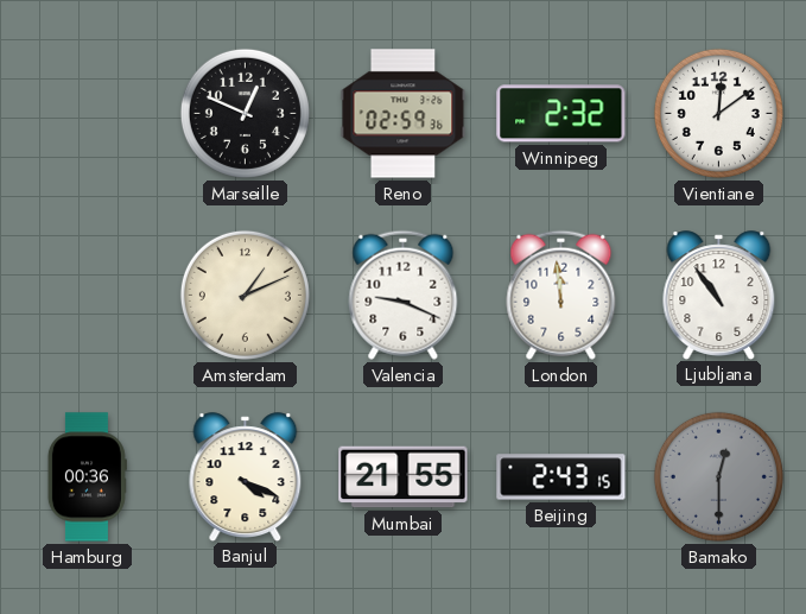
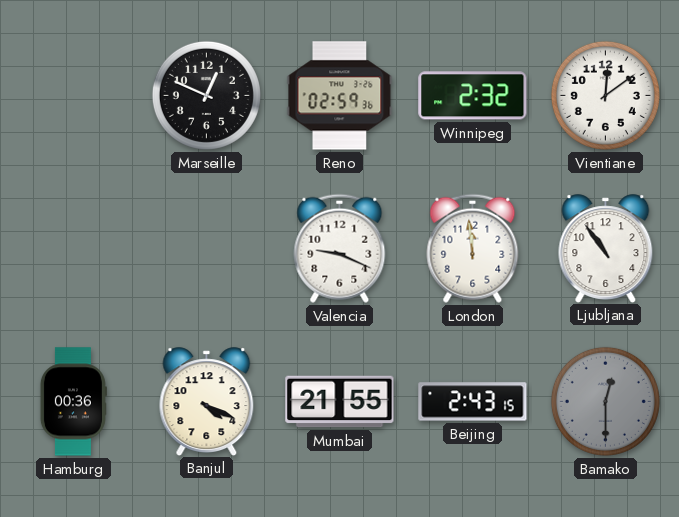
Amsterdam: 1:11 -> none
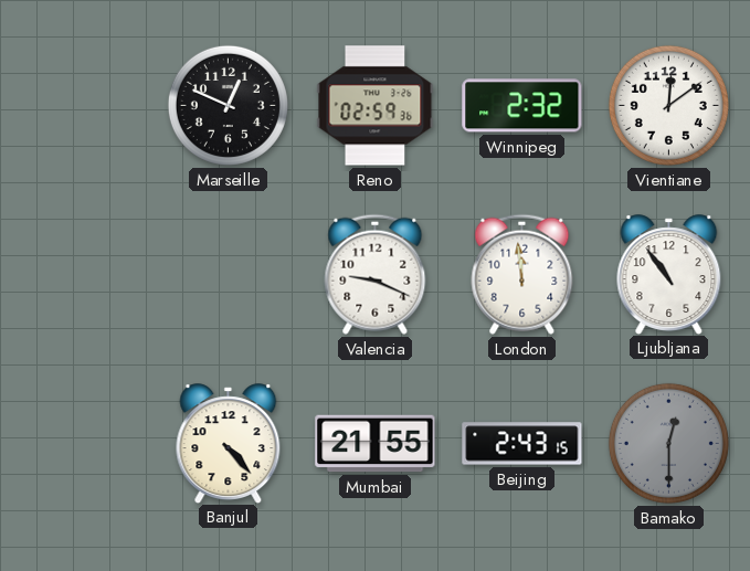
Hamburg: 00:36 -> none
Banjul: 4:19 -> 4:23
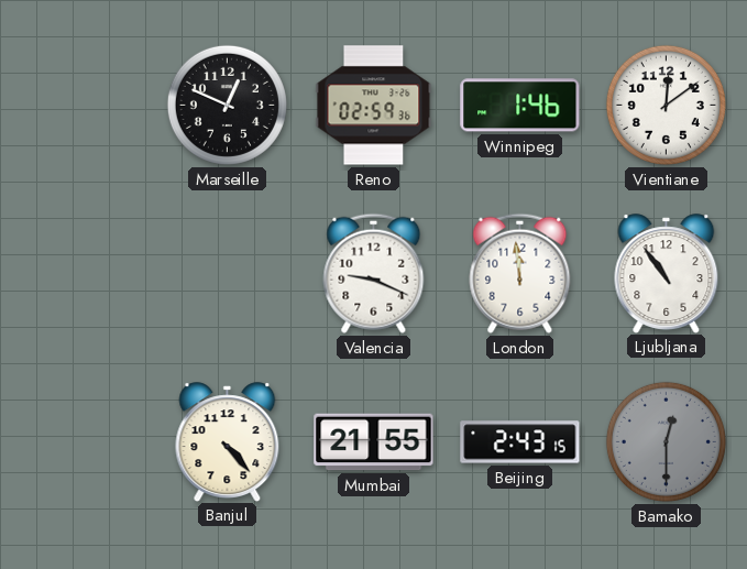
Winnipeg: 2:32 -> 1:46
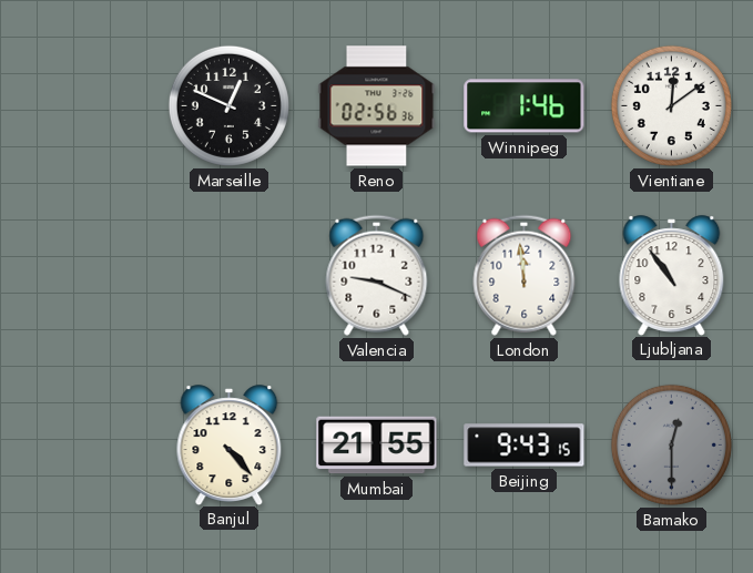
Reno: 02:59 -> 02:56
Beijing: 2:43 -> 9:43
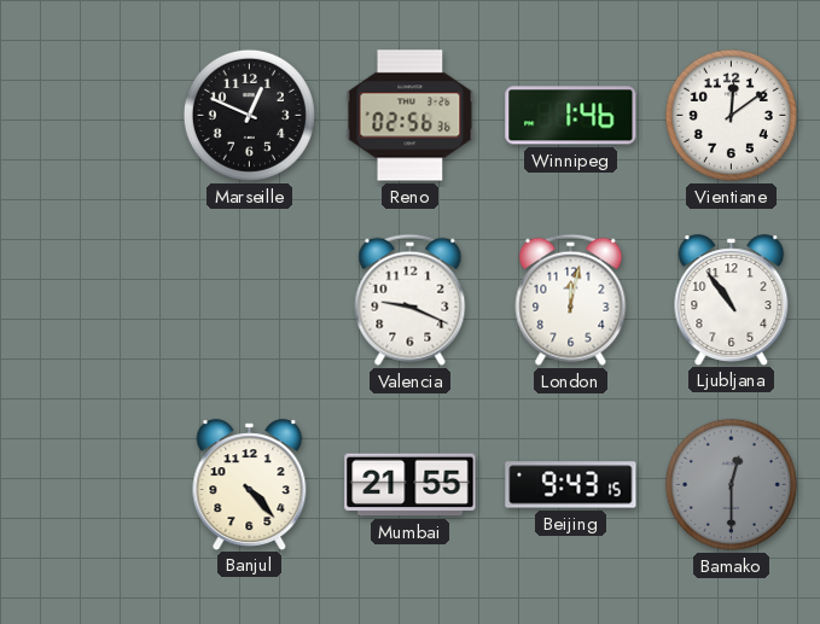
London: 11:59 -> 12:02
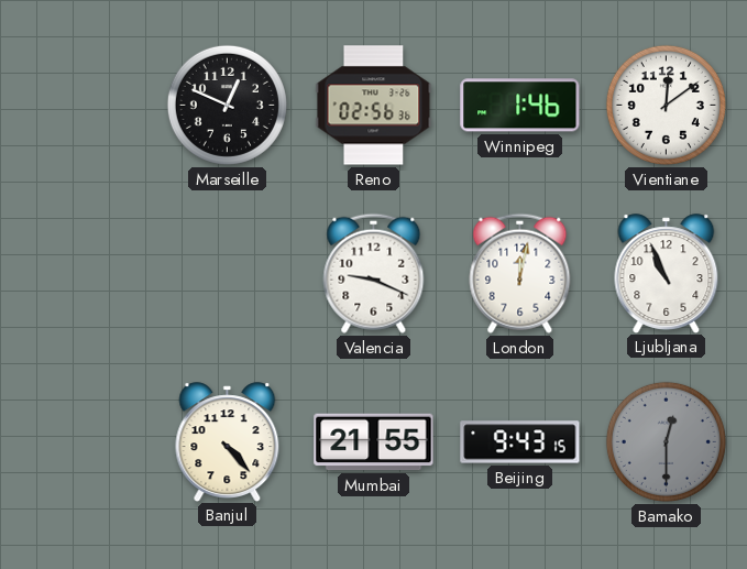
Ljubljana: 10:54 -> 10:56
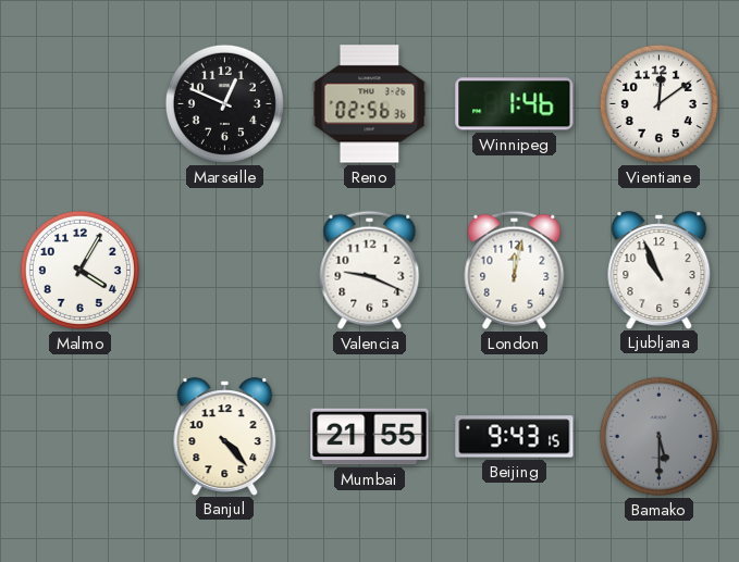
Malmo: none -> 4:05
Bamako: 12:30 -> 5:30
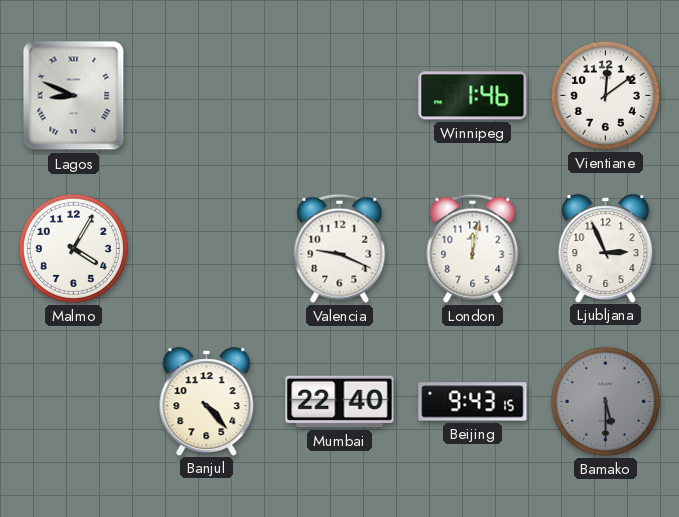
Lagos: none -> 8:49
Marseille: 12:49 -> none
Reno: 02:56 -> none
Ljubljana: 10:56 -> 2:56
Mumbai: 21:55 -> 22:40
